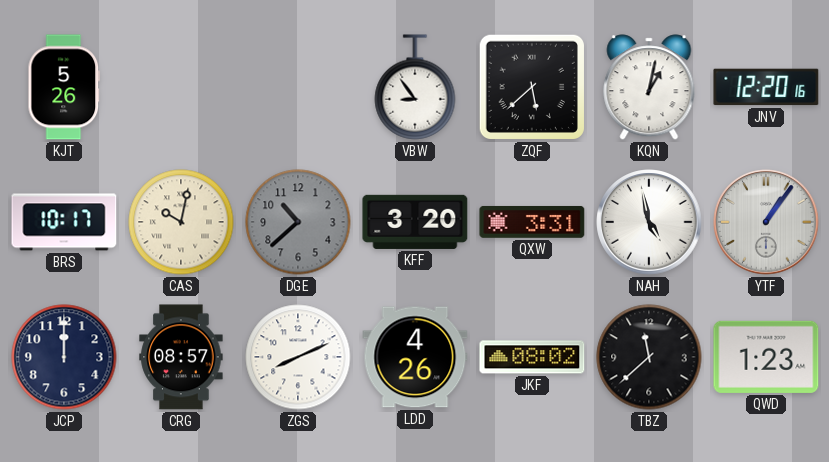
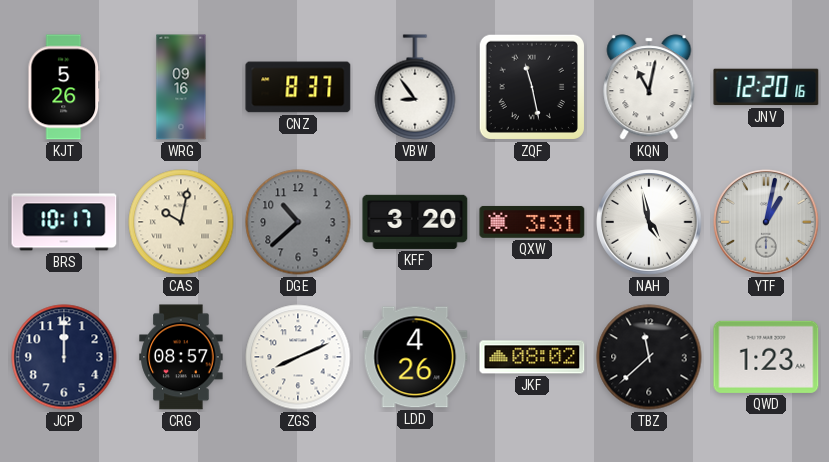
WRG: none -> 09:16
CNZ: none -> 8:37
ZQF: 5:38 -> 11:28
KQN: 1:02 -> 11:02
YTF: 1:06 -> 1:02
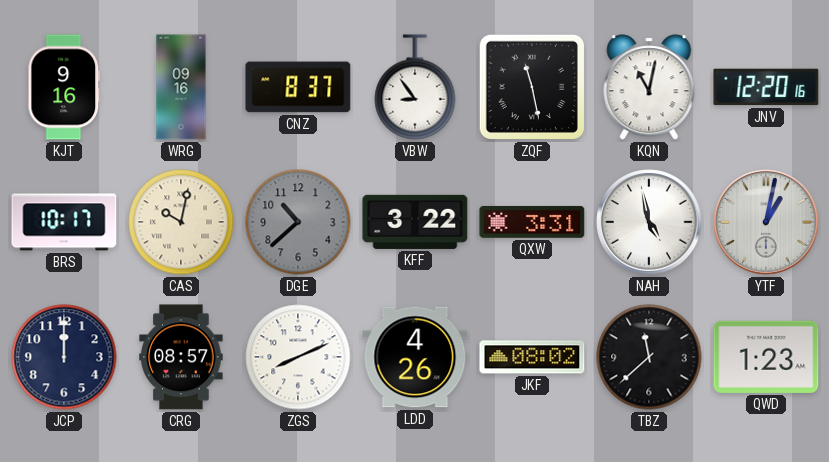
KJT: 5:26 -> 9:16
KFF: 3:20 -> 3:22
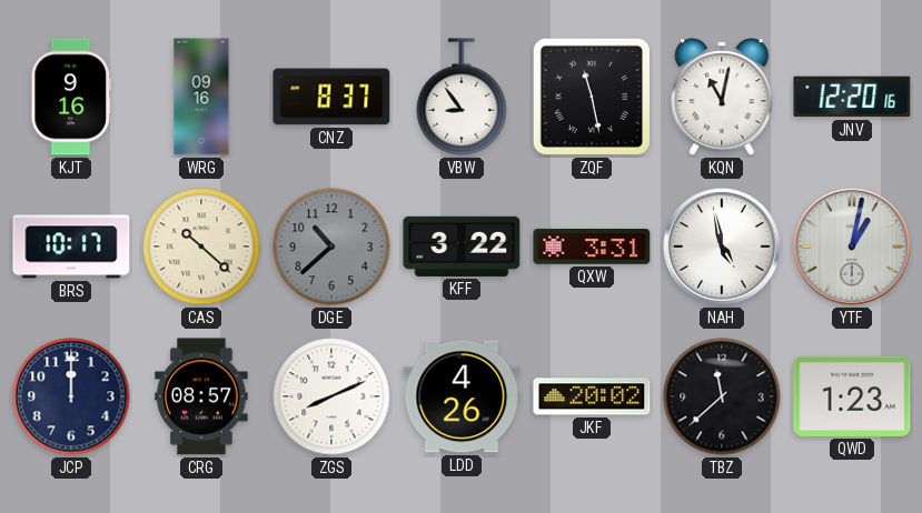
CAS: 10:02 -> 10:22
JKF: 08:02 -> 20:02
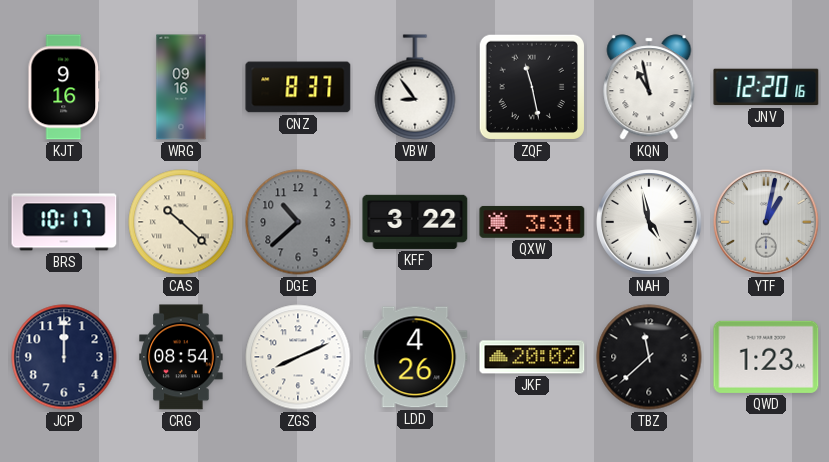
KQN: 11:02 -> 10:58
CRG: 08:57 -> 08:54
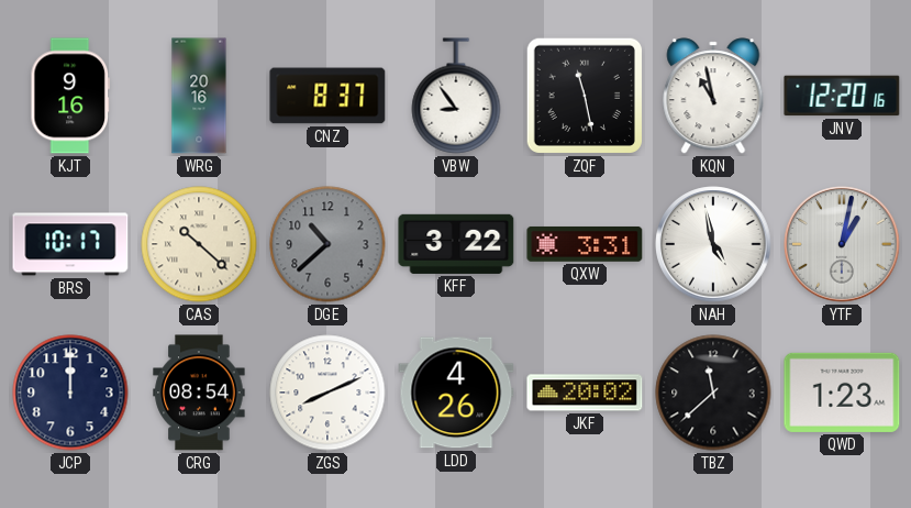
WRG: 09:16 -> 20:16
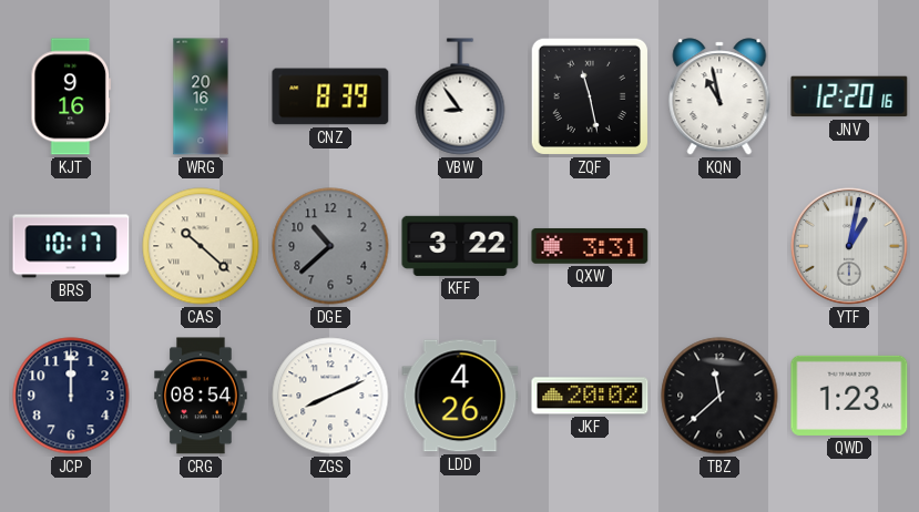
CNZ: 8:37 -> 8:39
NAH: 4:58 -> none
